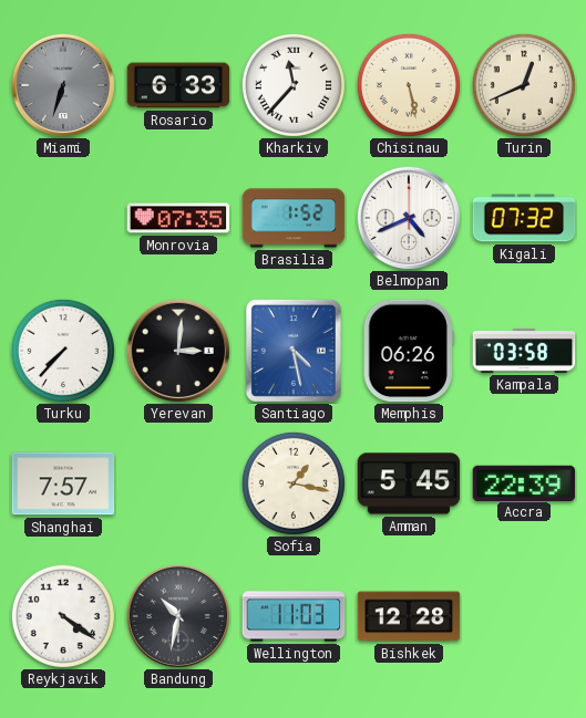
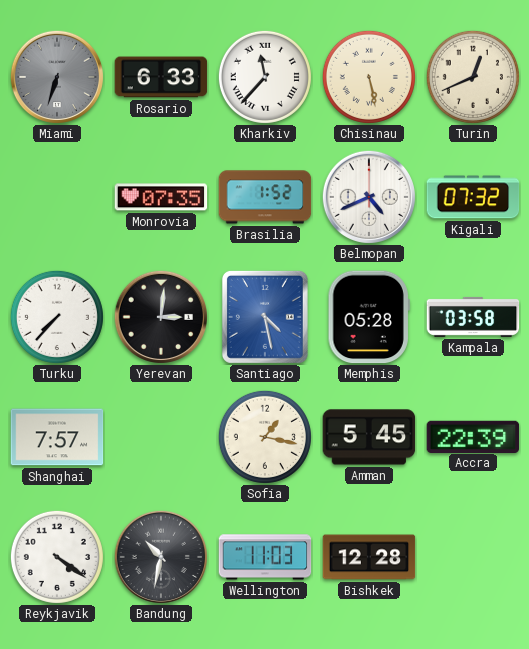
Memphis: 06:26 -> 05:28
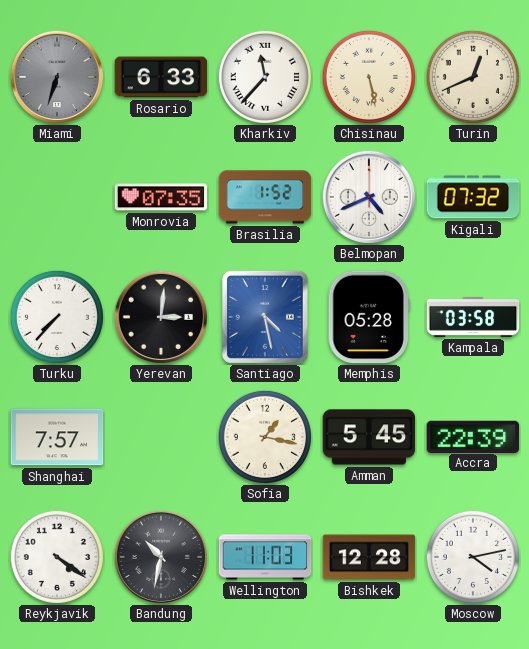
Moscow: none -> 4:13
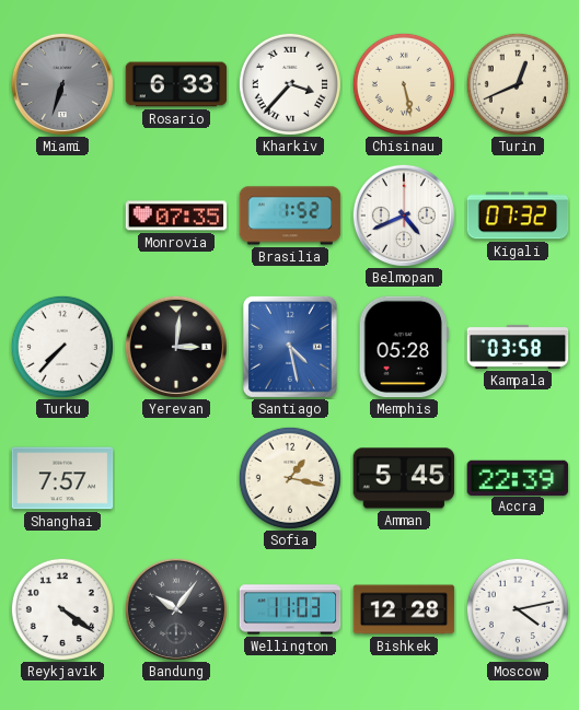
Kharkiv: 11:37 -> 3:37
Bandung: 10:32 -> 10:06
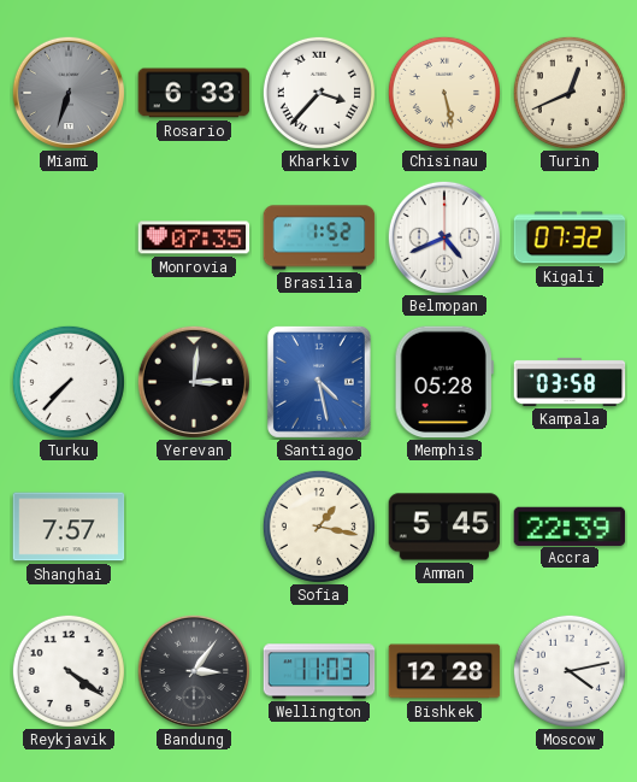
Bandung: 10:06 -> 3:06
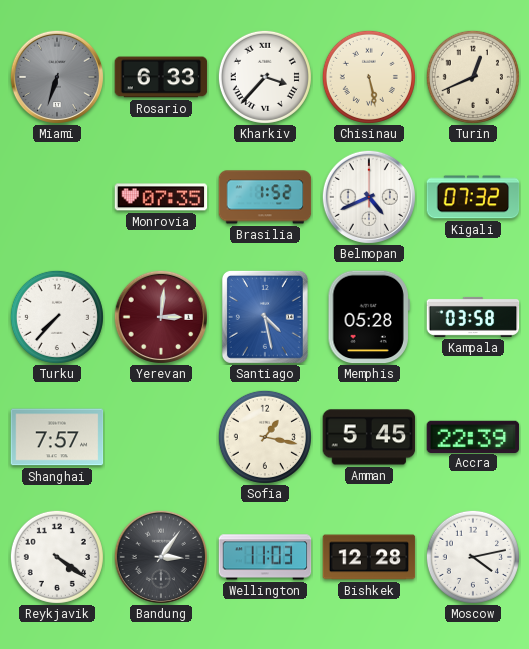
Yerevan dial: black -> burgundy
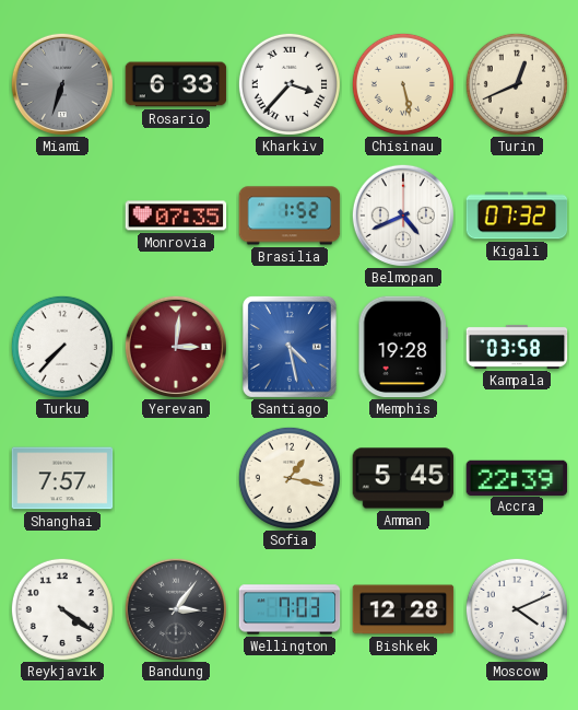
Memphis: 05:28 -> 19:28
Wellington: 11:03 -> 7:03
Moscow: 4:13 -> 4:11
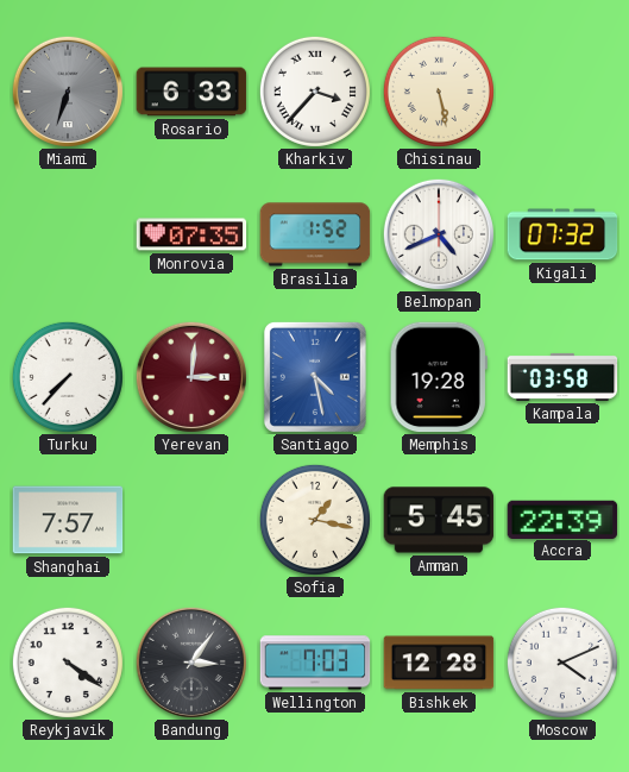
Turin: 12:41 -> none
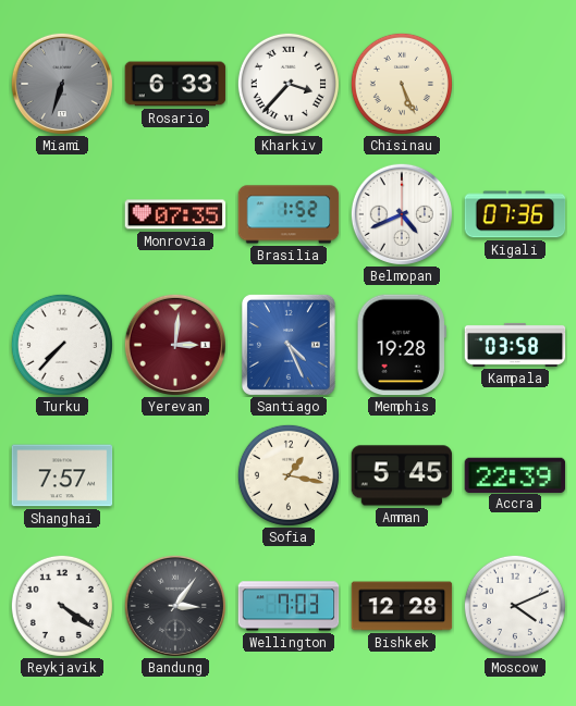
Chisinau: 5:28 -> 5:26
Kigali: 07:32 -> 07:36
Santiago: 4:28 -> 4:26
